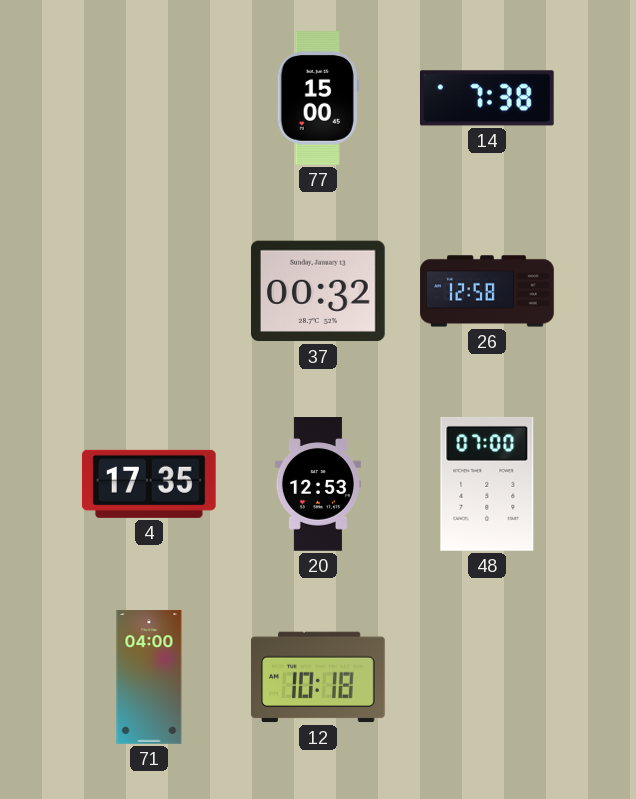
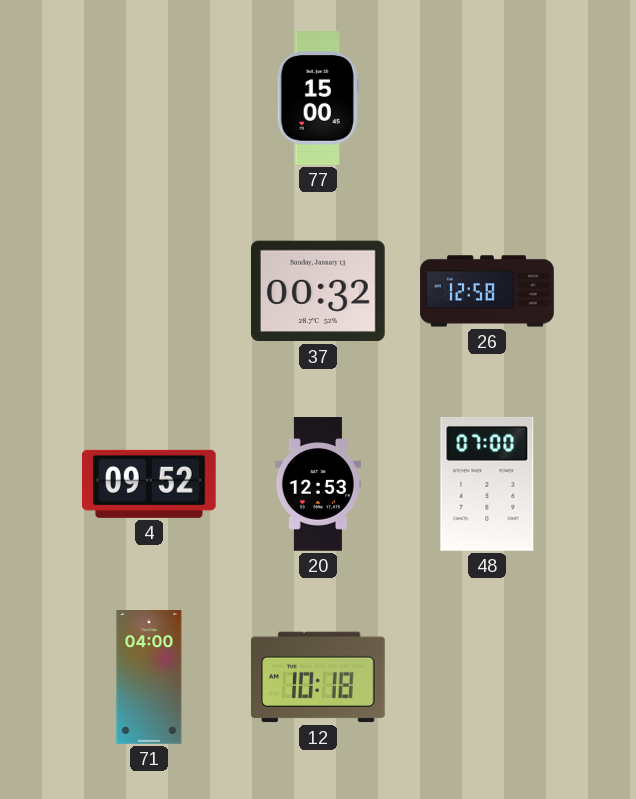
14: 7:38 -> none
4: 17:35 -> 09:52
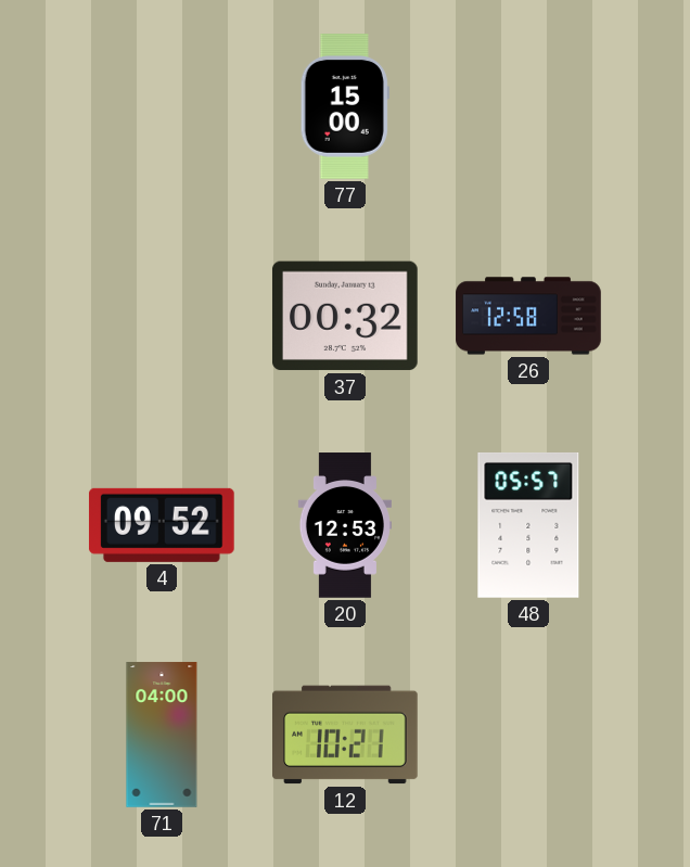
48: 07:00 -> 05:57
12: 10:18 -> 10:21
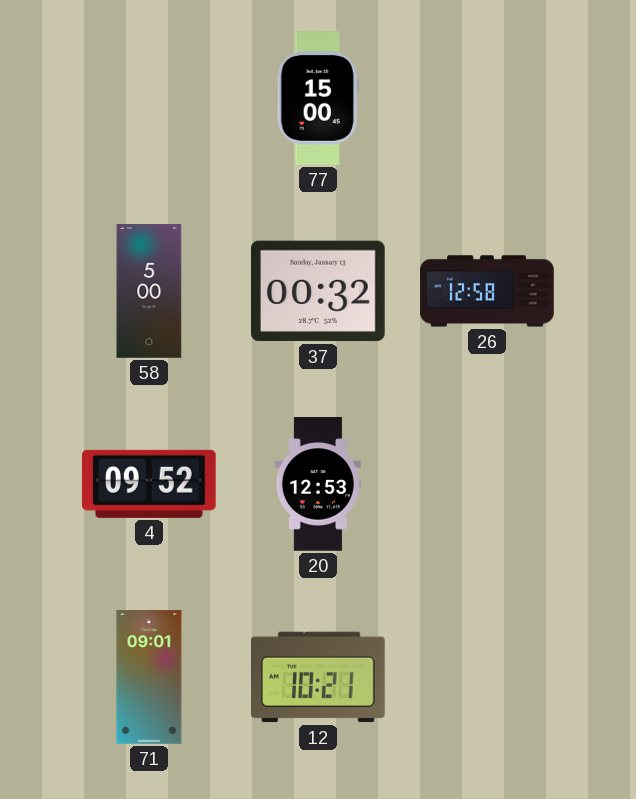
58: none -> 5:00
48: 05:57 -> none
71: 04:00 -> 09:01
